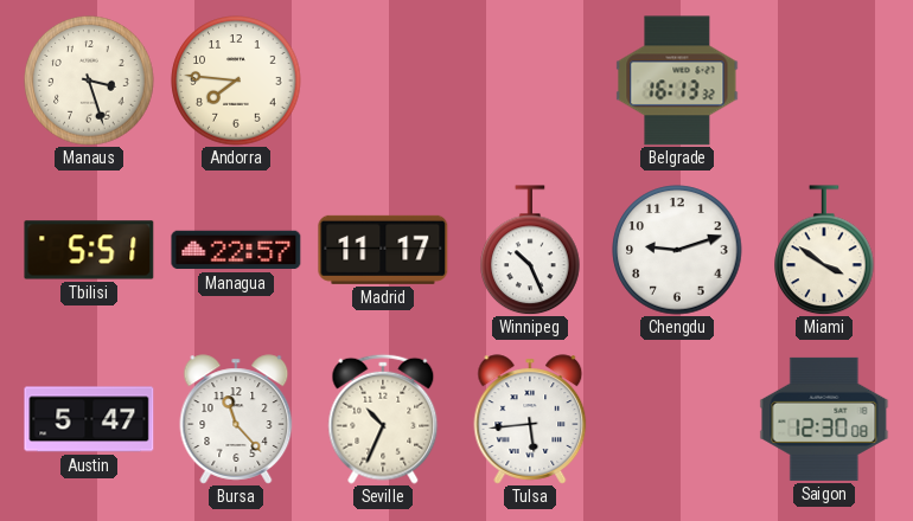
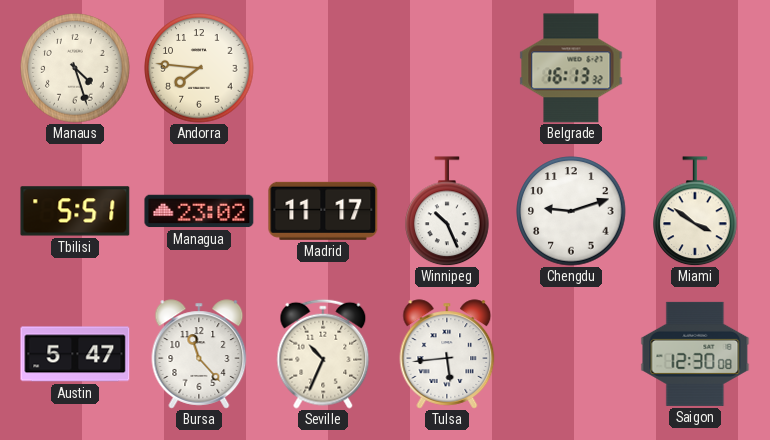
Manaus: 3:27 -> 4:27
Managua: 22:57 -> 23:02
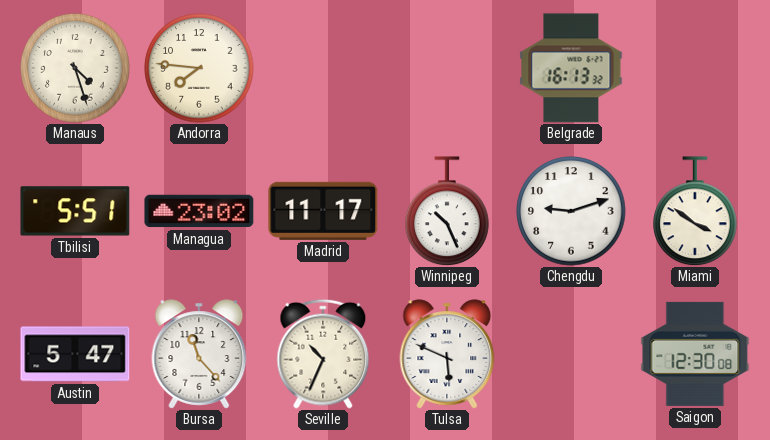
Tulsa: 5:44 -> 5:49
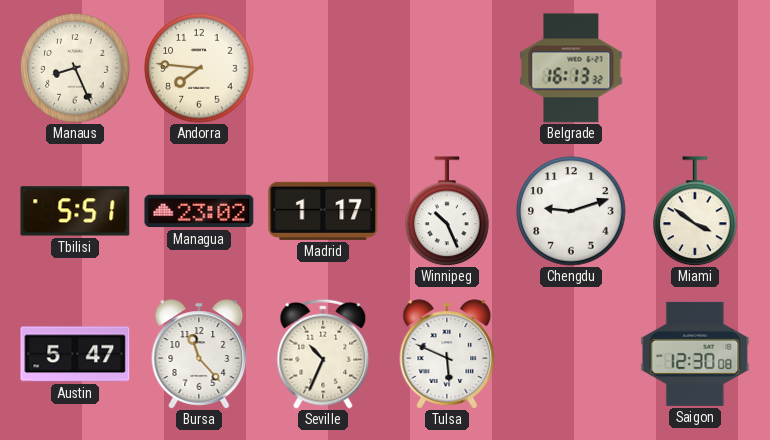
Manaus: 4:27 -> 8:26
Madrid: 11:17 -> 1:17
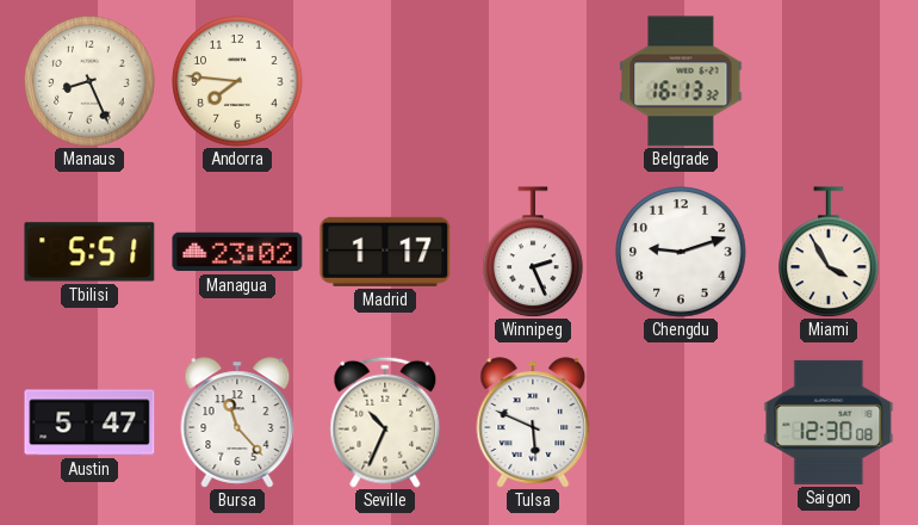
Winnipeg: 10:26 -> 2:26
Miami: 3:51 -> 3:55
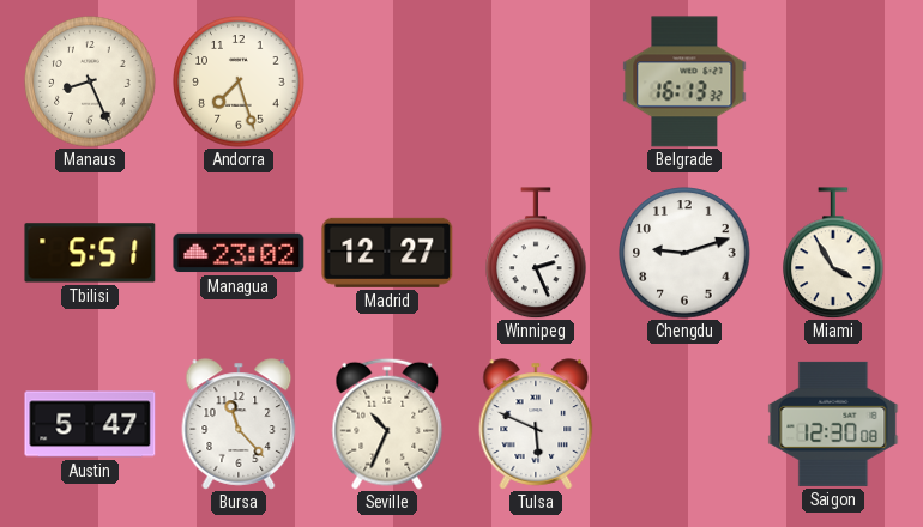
Andorra: 7:46 -> 7:27
Madrid: 1:17 -> 12:27
